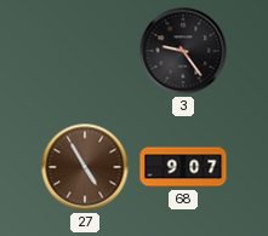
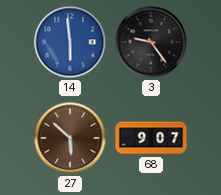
14: none -> 5:59
27: 4:55 -> 5:52
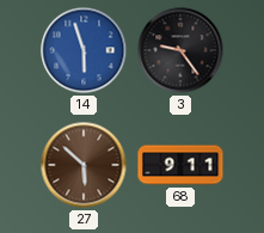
14: 5:59 -> 5:57
68: 9:07 -> 9:11
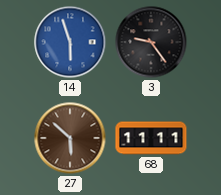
68: 9:11 -> 11:11
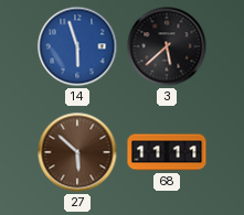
3: 9:24 -> 5:38
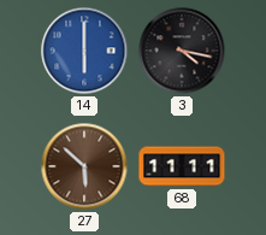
14: 5:57 -> 6:00
3: 5:38 -> 4:17
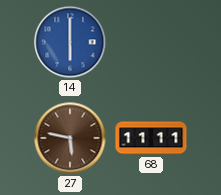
3: 4:17 -> none
27: 5:52 -> 5:47
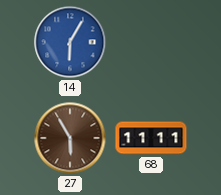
14: 6:00 -> 6:05
27: 5:47 -> 5:55
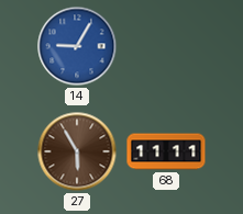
14: 6:05 -> 9:05
